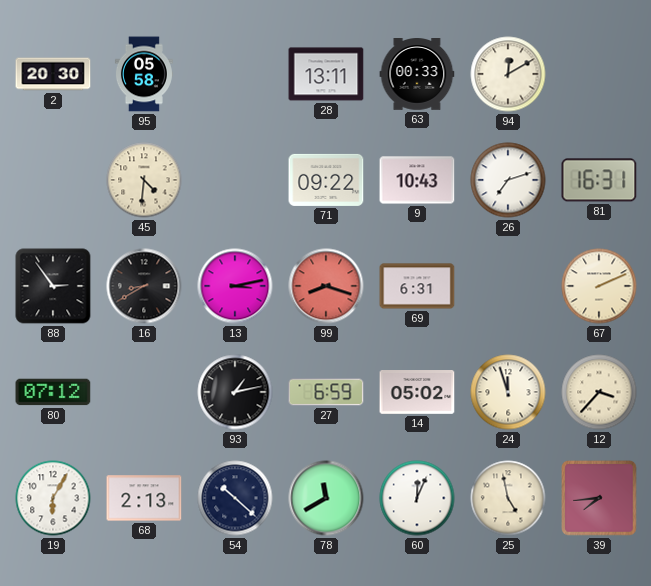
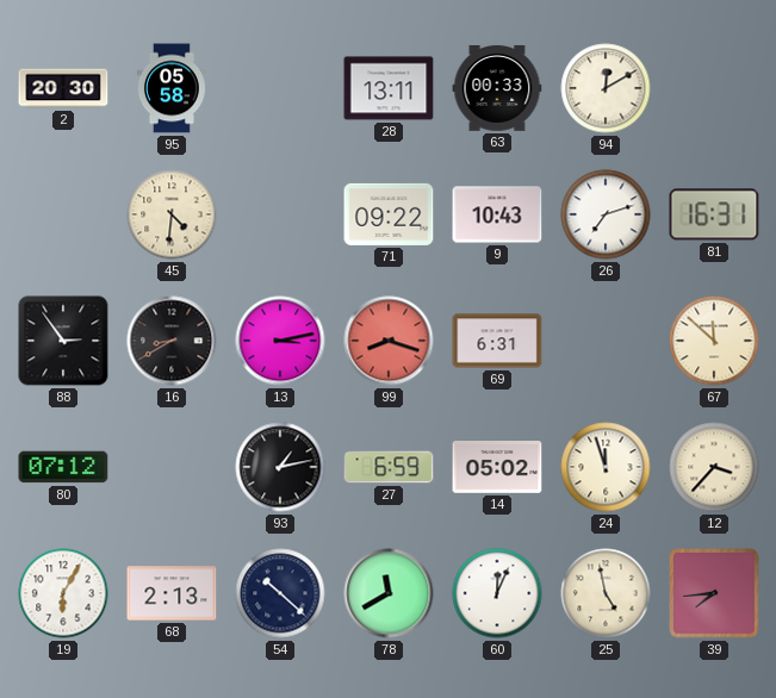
67: 2:11 -> 11:52
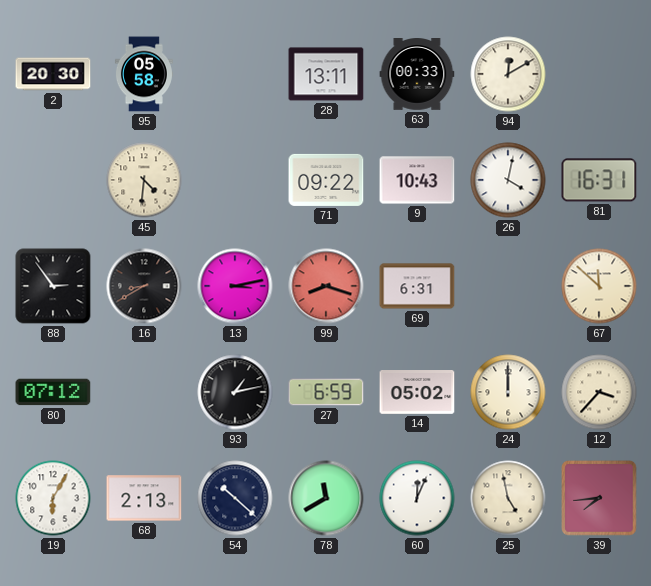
26: 7:12 -> 4:02
24: 11:57 -> 12:00
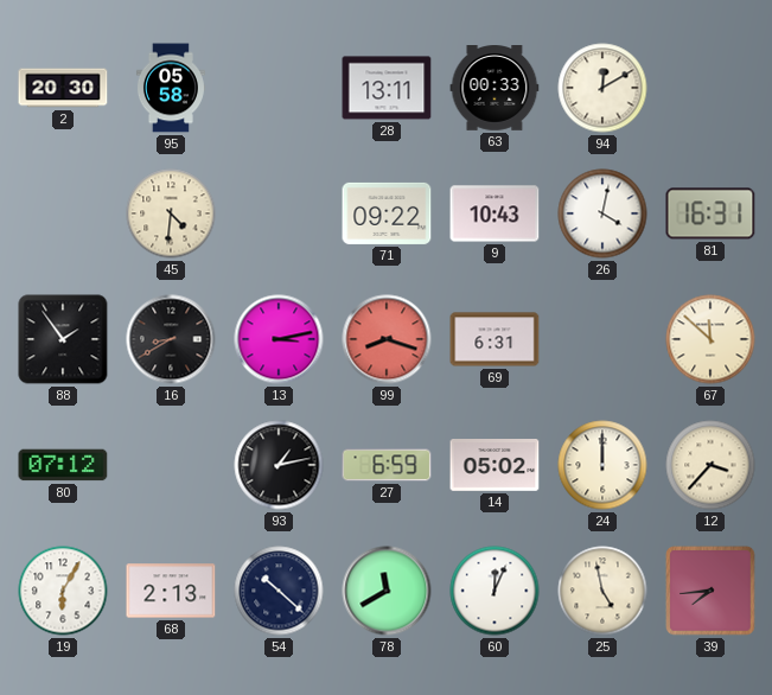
88: 2:54 -> 1:54
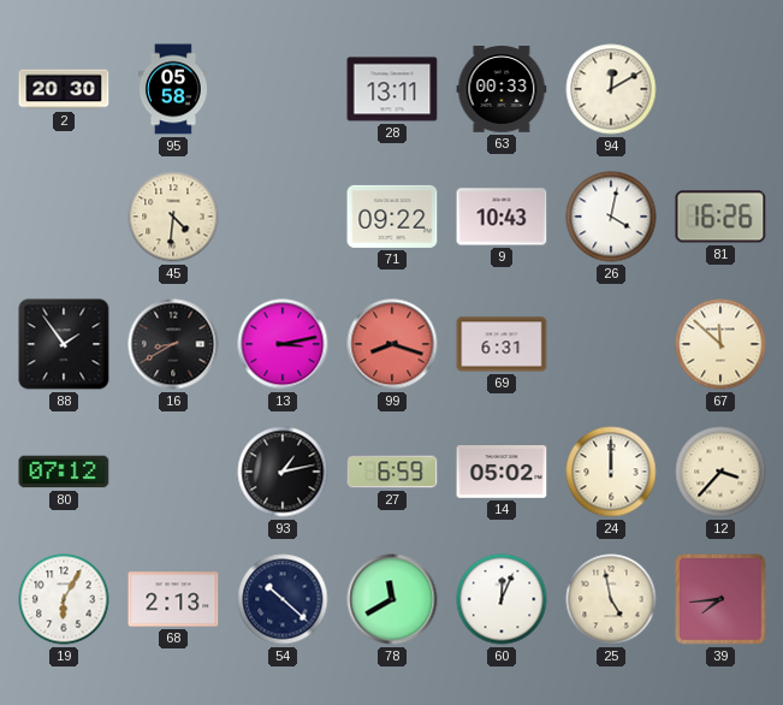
81: 16:31 -> 16:26
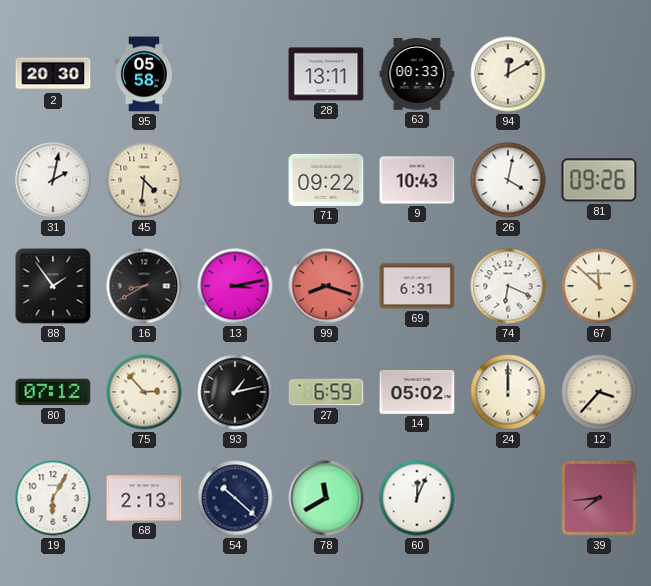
31: none -> 2:02
81: 16:26 -> 09:26
74: none -> 6:19
75: none -> 2:53
25: 4:58 -> none
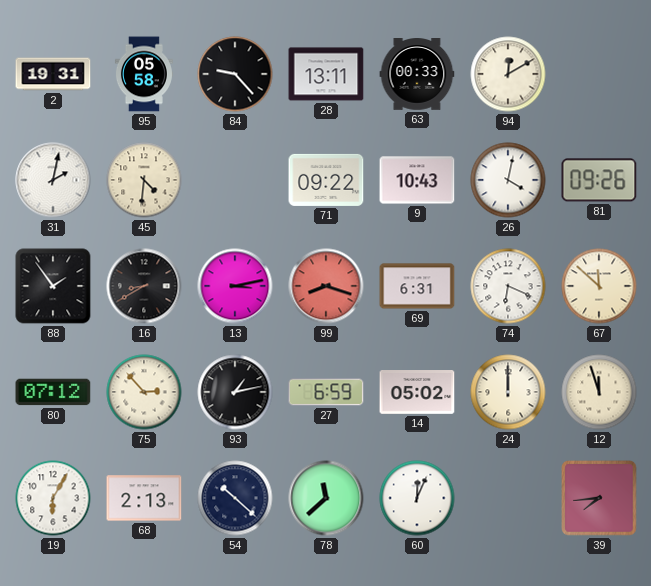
2: 20:30 -> 19:31
84: none -> 9:23
12: 3:37 -> 11:57
78: 11:40 -> 11:38
